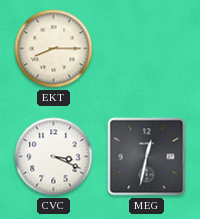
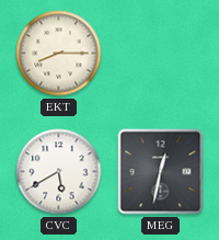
CVC: 3:19 -> 5:40
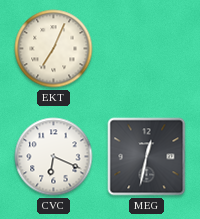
EKT: 8:15 -> 7:04
CVC: 5:40 -> 6:19
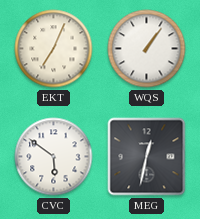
WQS: none -> 1:06
CVC: 6:19 -> 5:51
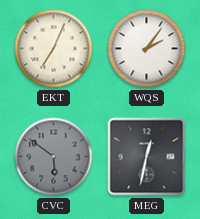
WQS: 1:06 -> 2:06
CVC dial: white -> grey
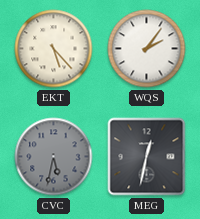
EKT: 7:04 -> 5:23
CVC: 5:51 -> 5:32
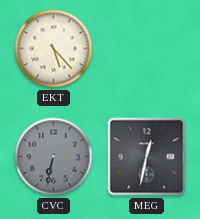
WQS: 2:06 -> none
CVC: 5:32 -> 6:32
